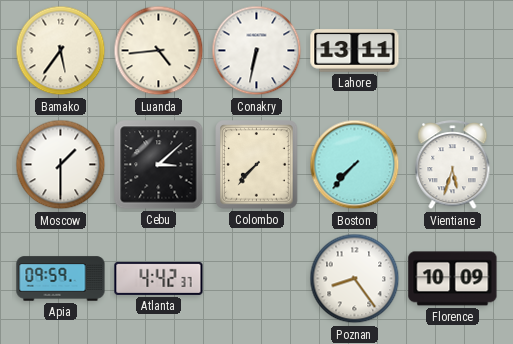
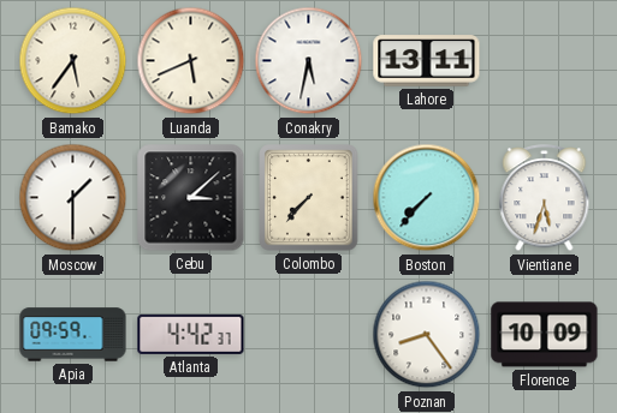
Luanda: 4:44 -> 5:41
Conakry: 6:32 -> 5:32
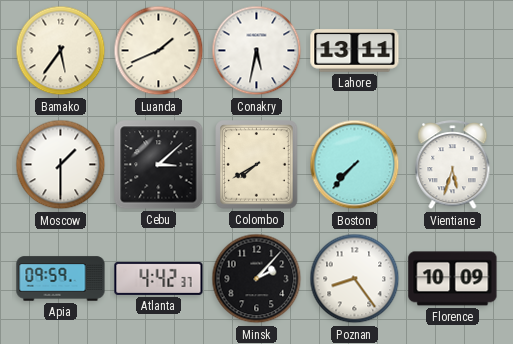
Luanda: 5:41 -> 1:41
Colombo: 7:37 -> 7:40
Minsk: none -> 2:07
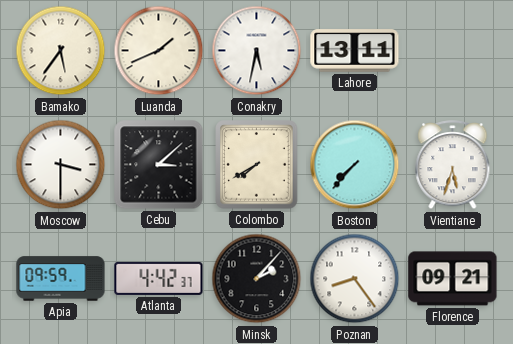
Moscow: 1:30 -> 3:30
Florence: 10:09 -> 09:21
